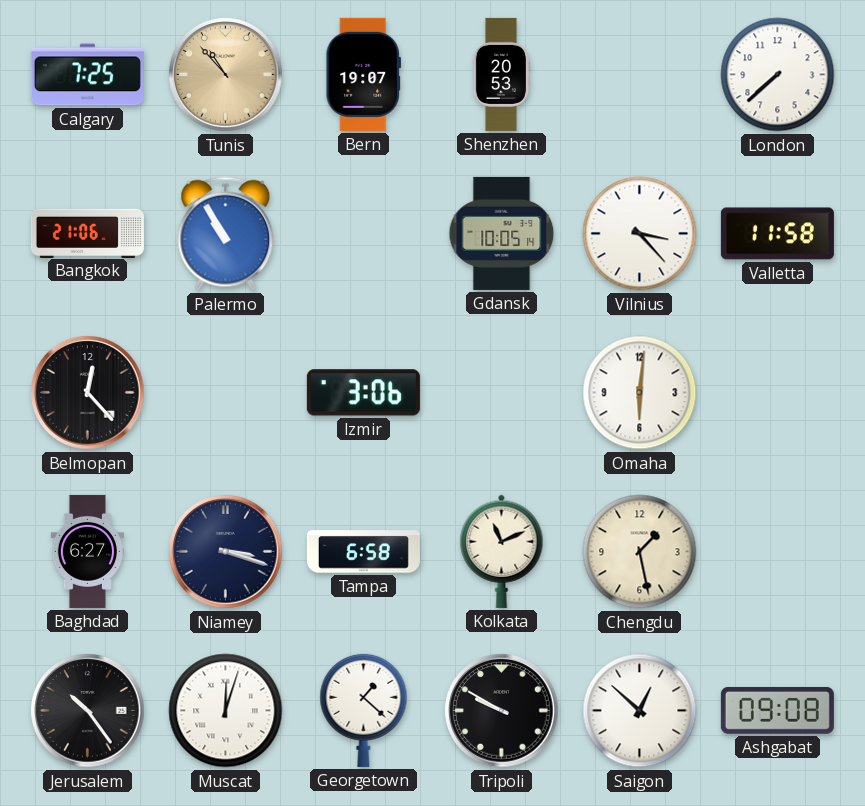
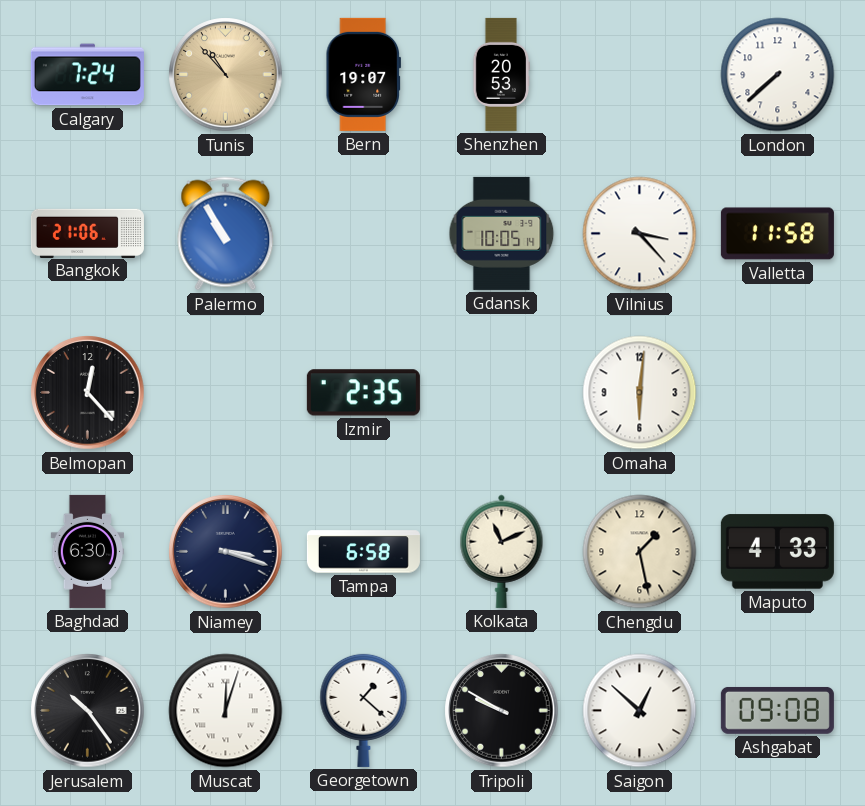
Calgary: 7:25 -> 7:24
Izmir: 3:06 -> 2:35
Baghdad: 6:27 -> 6:30
Maputo: none -> 4:33
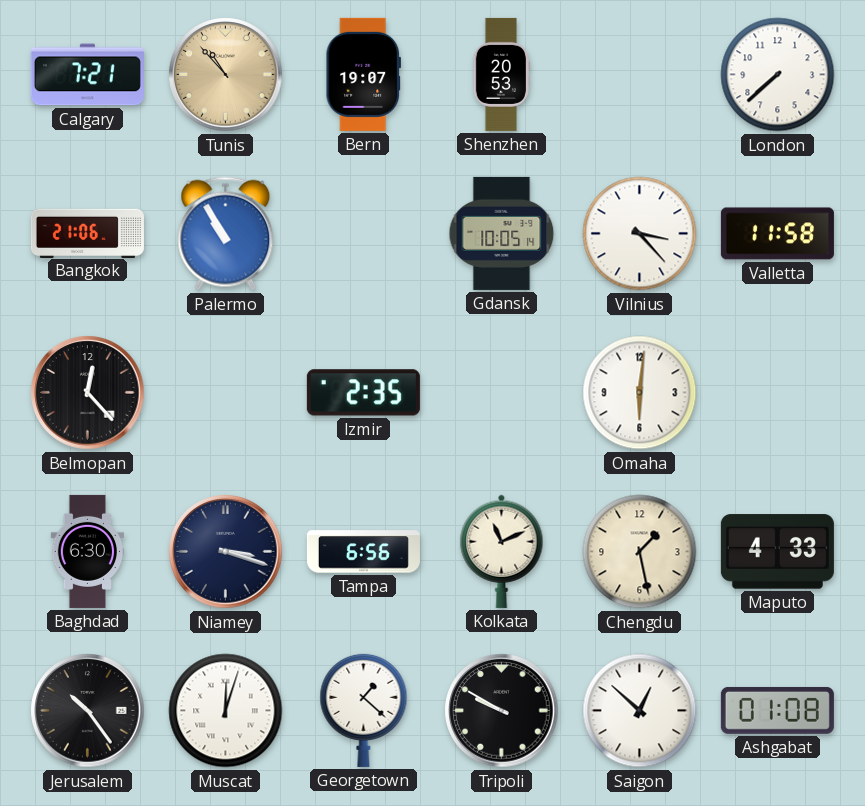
Calgary: 7:24 -> 7:21
Tampa: 6:58 -> 6:56
Ashgabat: 09:08 -> 01:08
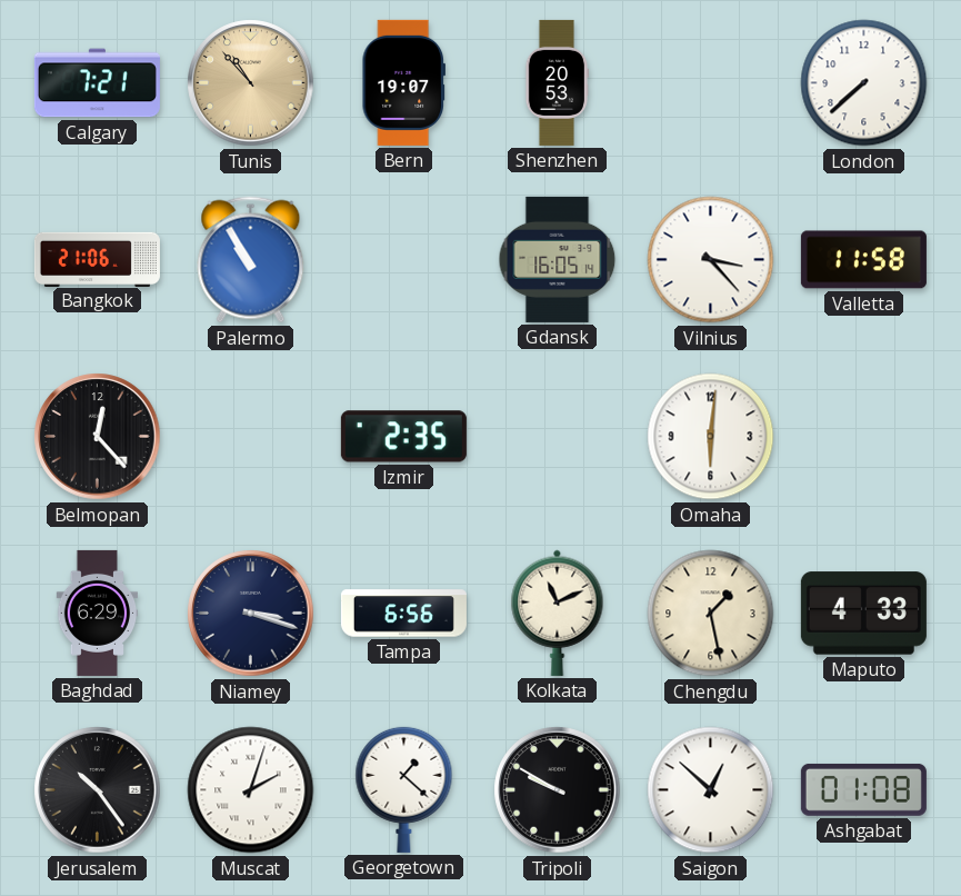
Gdansk: 10:05 -> 16:05
Baghdad: 6:30 -> 6:29
Muscat: 12:03 -> 2:03
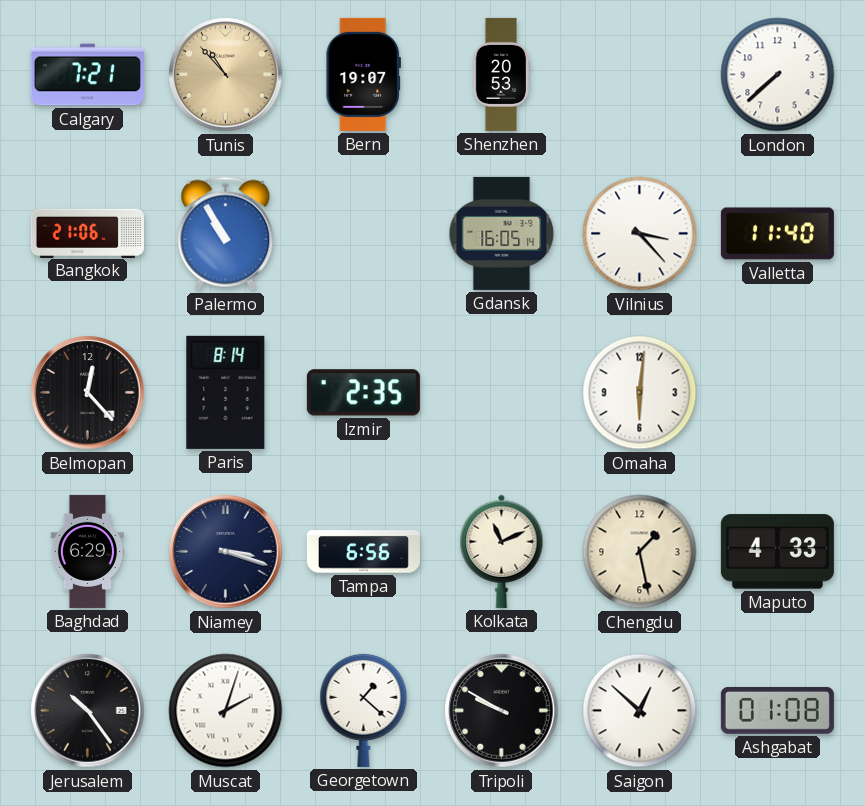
Valletta: 11:58 -> 11:40
Paris: none -> 8:14
